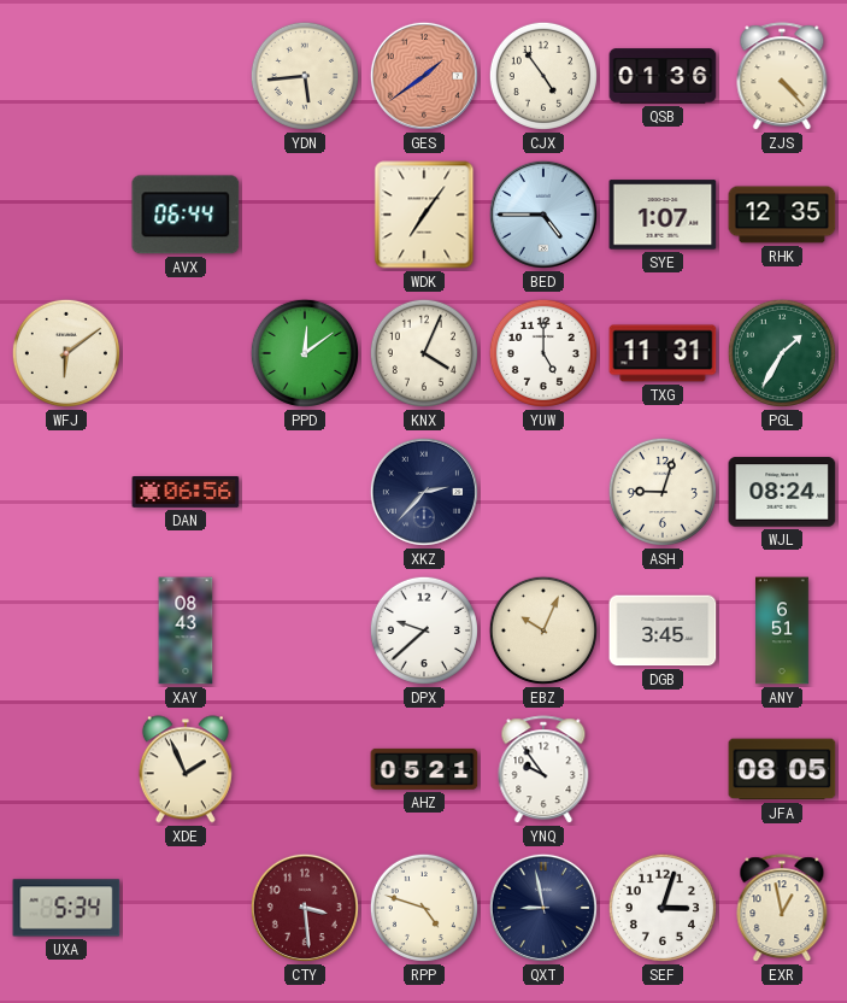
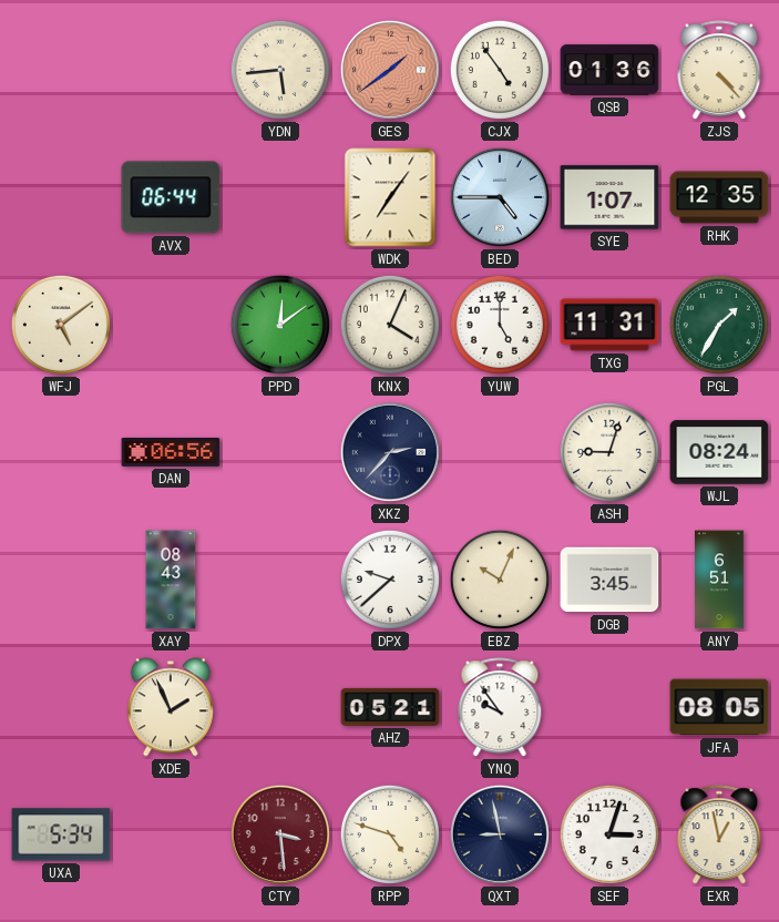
WFJ: 6:09 -> 5:09
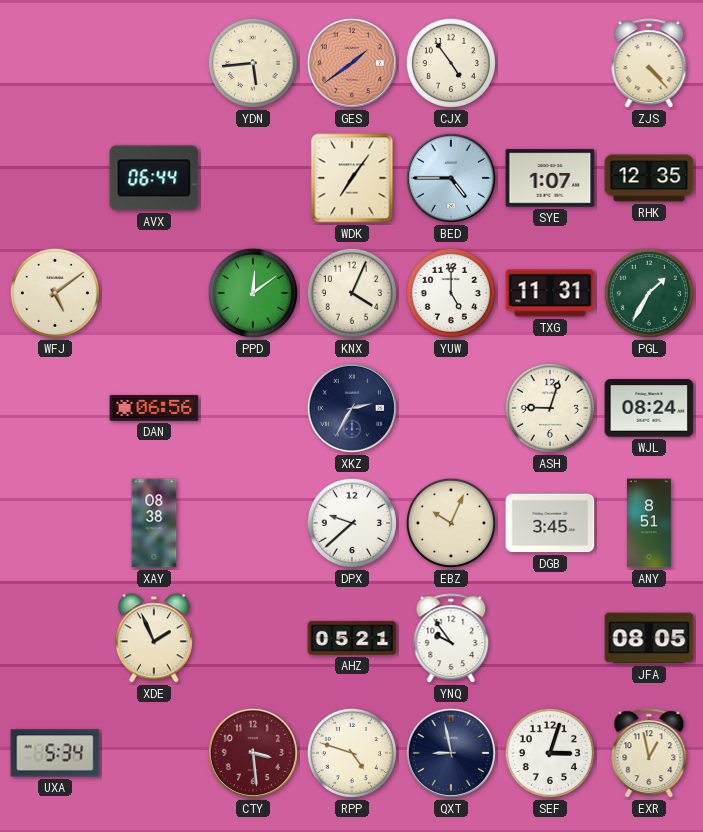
QSB: 01:36 -> none
XKZ: 2:37 -> 2:35
XAY: 08:43 -> 08:38
ANY: 6:51 -> 8:51
